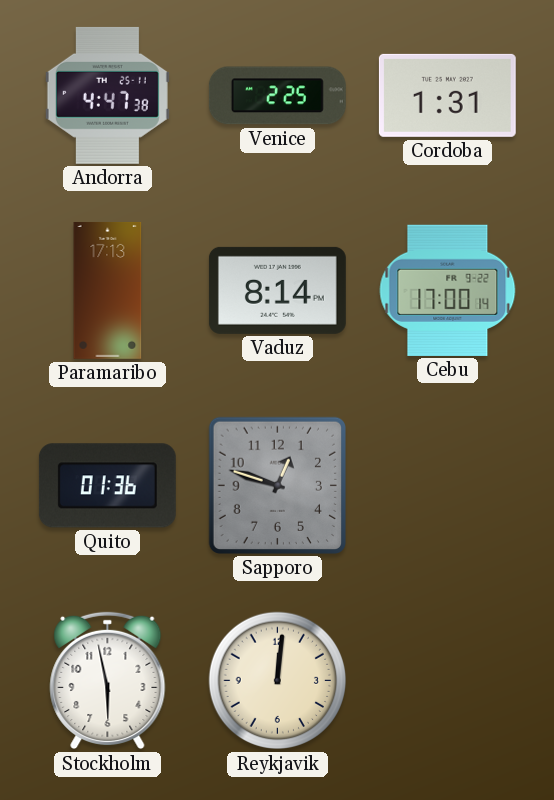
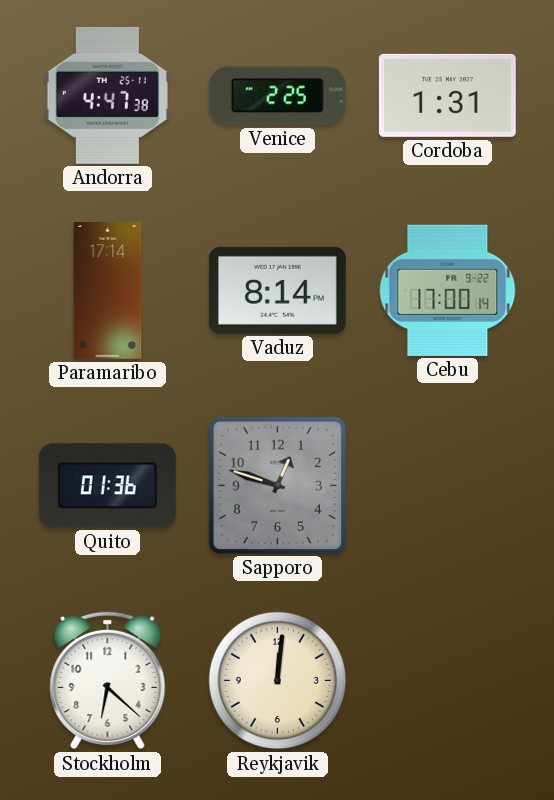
Paramaribo: 17:13 -> 17:14
Stockholm: 5:58 -> 6:22
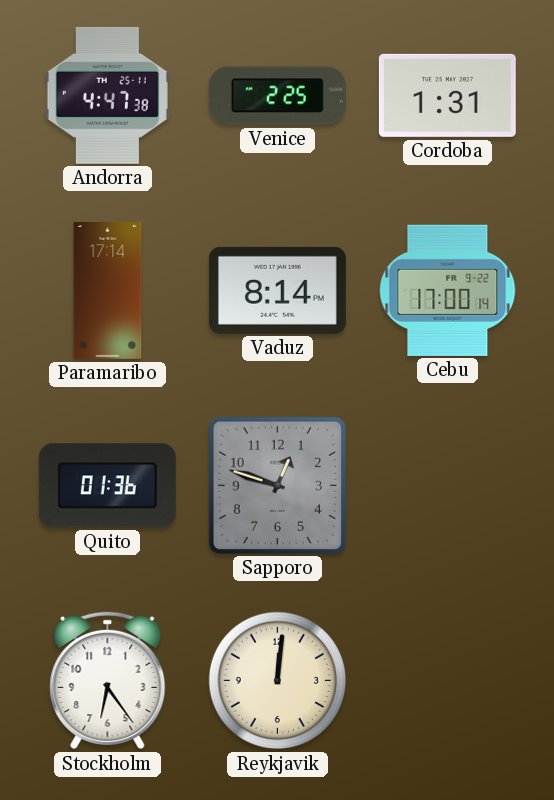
Stockholm: 6:22 -> 6:24
